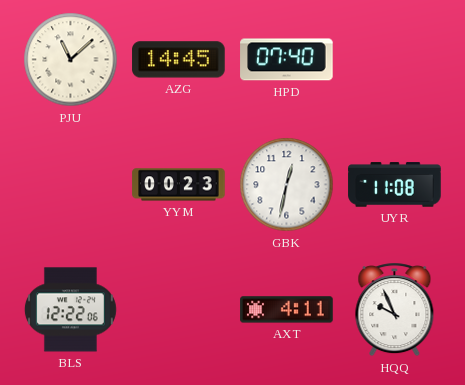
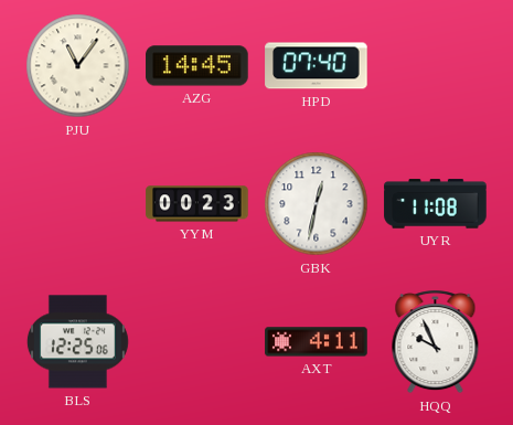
PJU: 11:08 -> 11:06
BLS: 12:22 -> 12:25
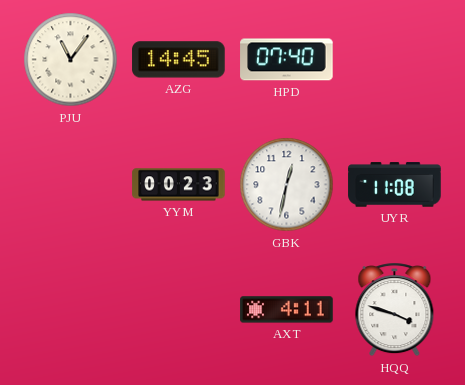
BLS: 12:25 -> none
HQQ: 9:56 -> 3:48
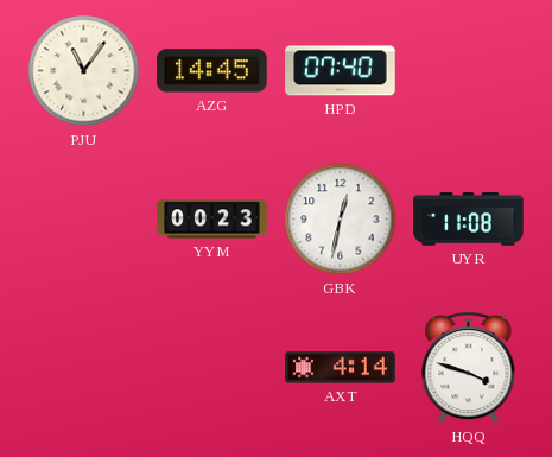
AXT: 4:11 -> 4:14
